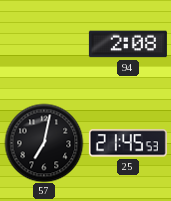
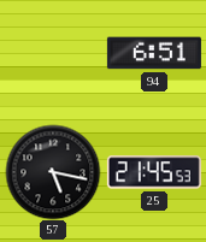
94: 2:08 -> 6:51
57: 7:02 -> 5:17
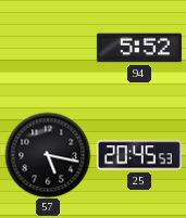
94: 6:51 -> 5:52
25: 21:45 -> 20:45
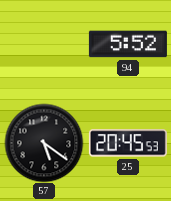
57: 5:17 -> 5:21
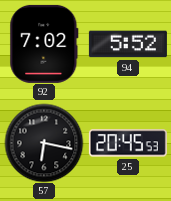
92: none -> 7:02
57: 5:21 -> 6:17
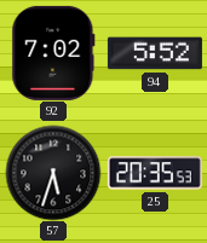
57: 6:17 -> 5:33
25: 20:45 -> 20:35
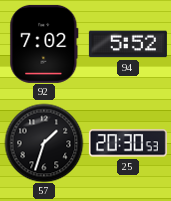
57: 5:33 -> 1:33
25: 20:35 -> 20:30
